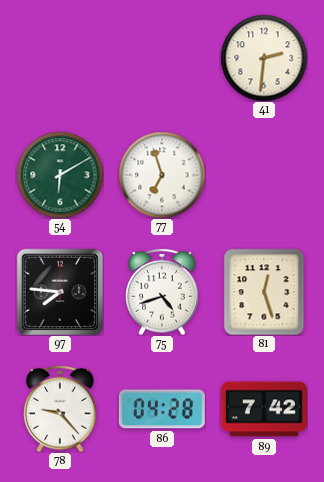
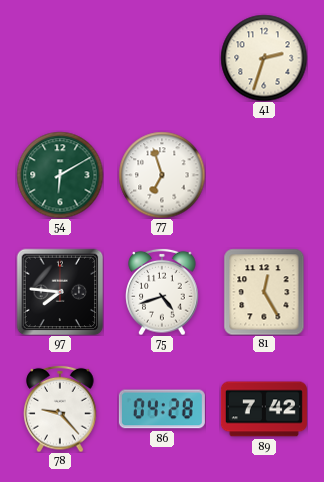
41: 2:31 -> 2:33
81: 12:27 -> 12:25
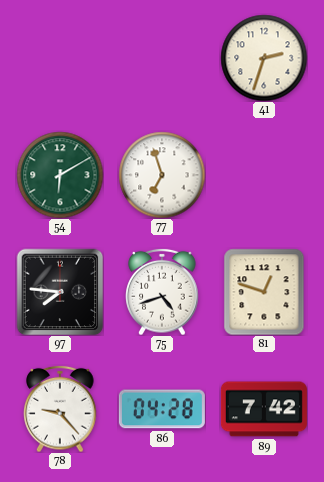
81: 12:25 -> 12:48
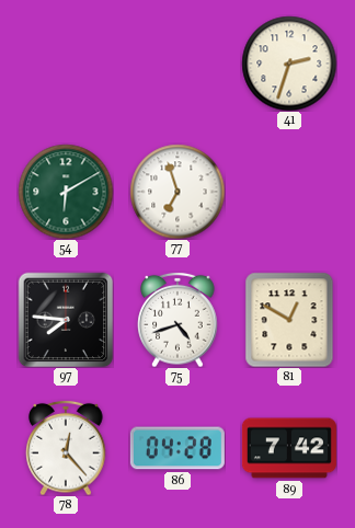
81: 12:48 -> 12:50
78: 9:23 -> 12:23
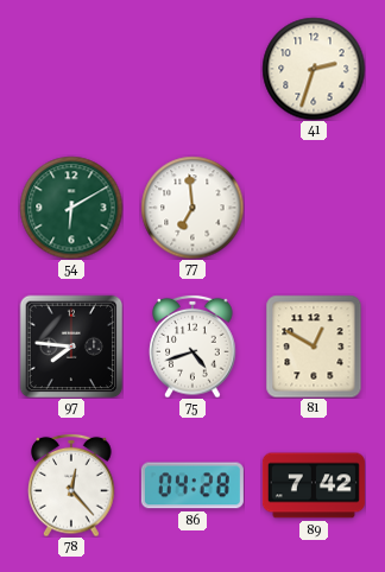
77: 6:57 -> 6:59
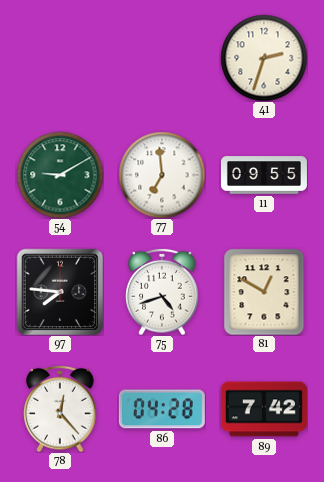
54: 6:10 -> 9:10
11: none -> 09:55
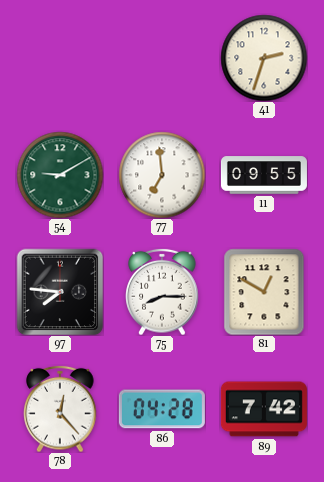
75: 4:42 -> 8:15
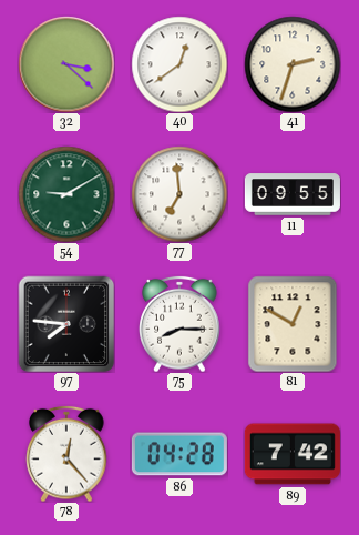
32: none -> 3:22
40: none -> 12:39
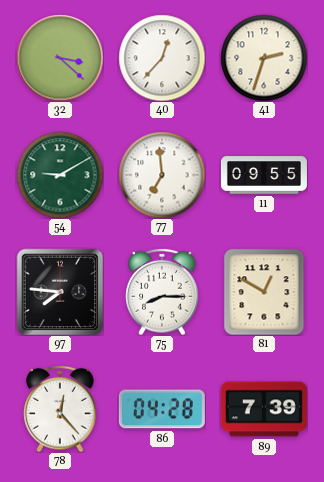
40: 12:39 -> 12:37
89: 7:42 -> 7:39
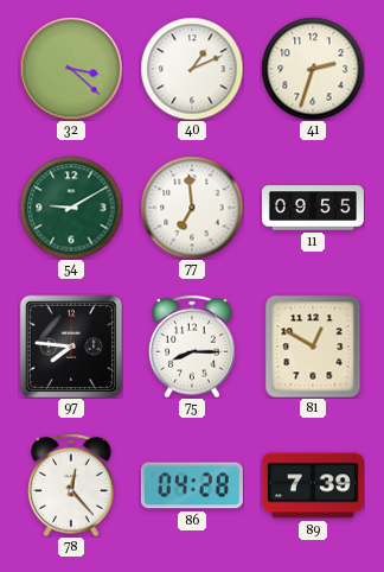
40: 12:37 -> 1:11
